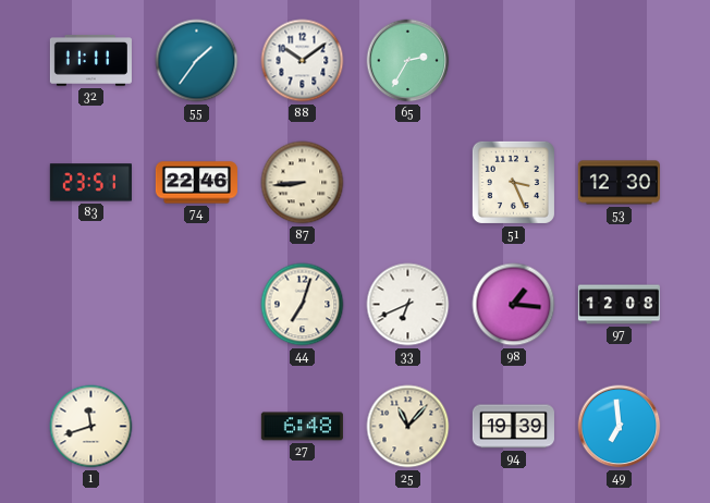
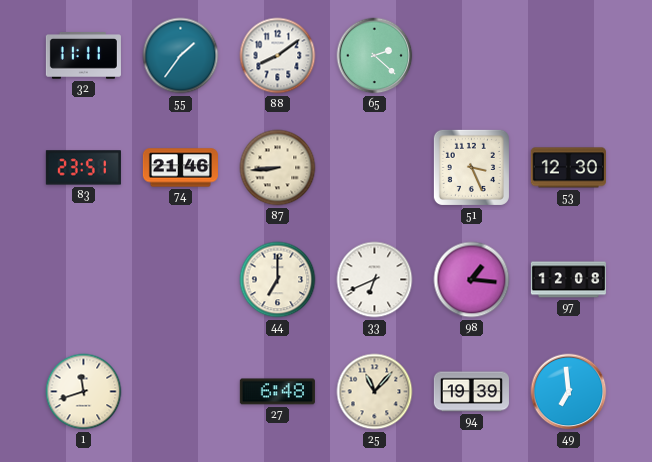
88: 10:09 -> 8:09
65: 2:35 -> 2:22
74: 22:46 -> 21:46
44: 7:03 -> 7:00
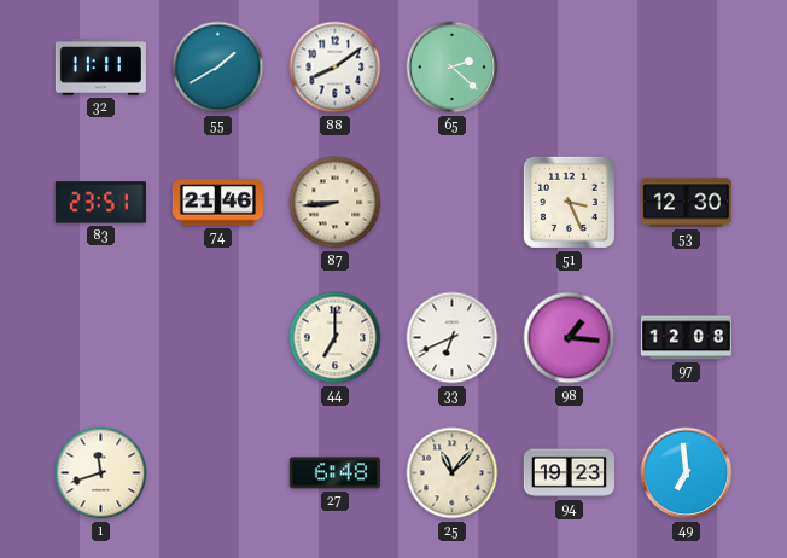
55: 1:36 -> 1:40
94: 19:39 -> 19:23
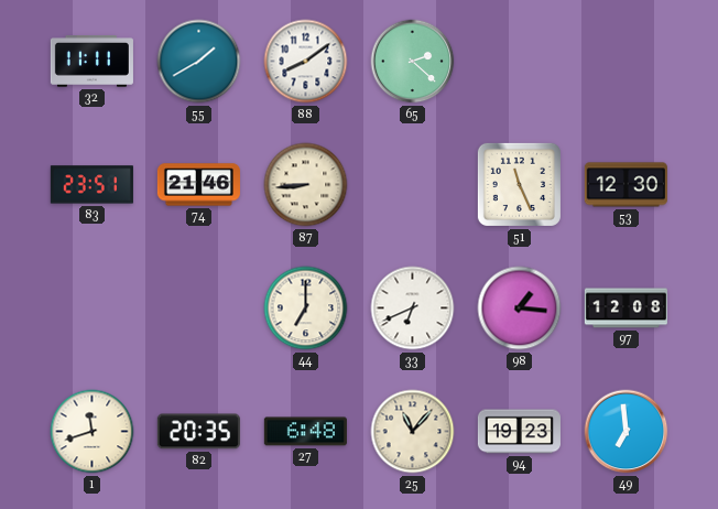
51: 3:26 -> 11:26
82: none -> 20:35
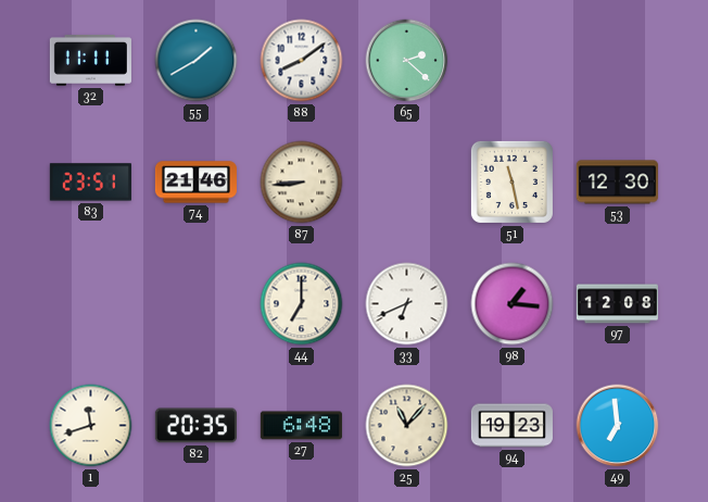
51: 11:26 -> 11:28
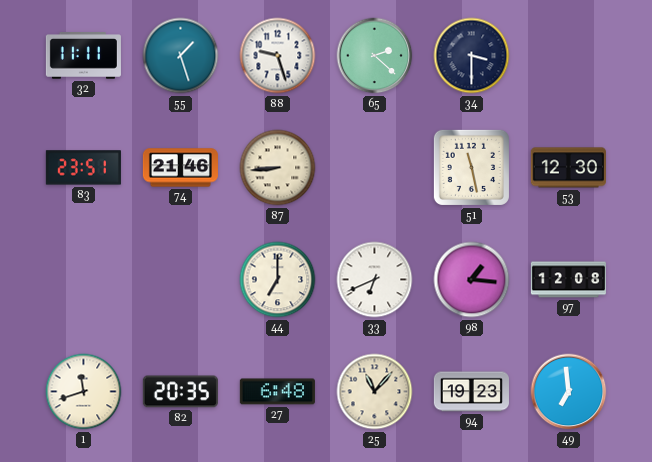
55: 1:40 -> 1:27
88: 8:09 -> 9:27
34: none -> 3:30
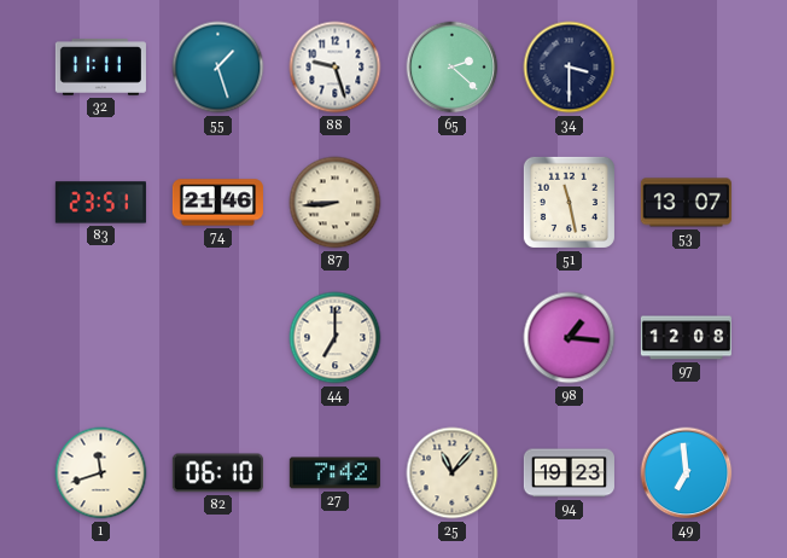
53: 12:30 -> 13:07
33: 6:41 -> none
82: 20:35 -> 06:10
27: 6:48 -> 7:42
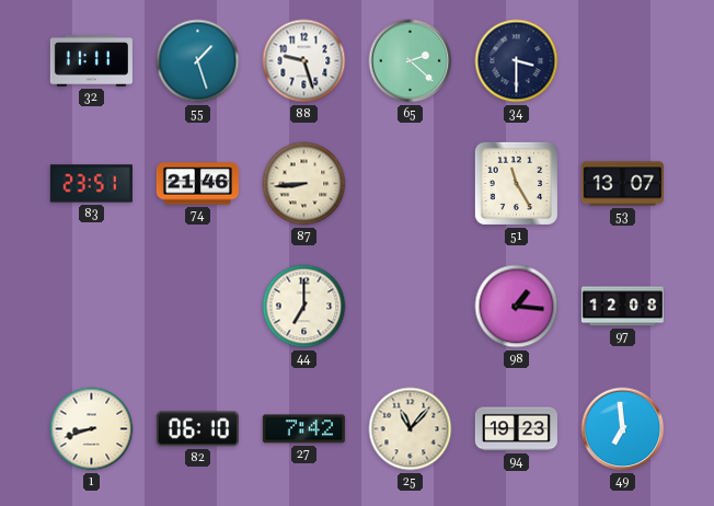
51: 11:28 -> 11:25
1: 11:42 -> 8:42
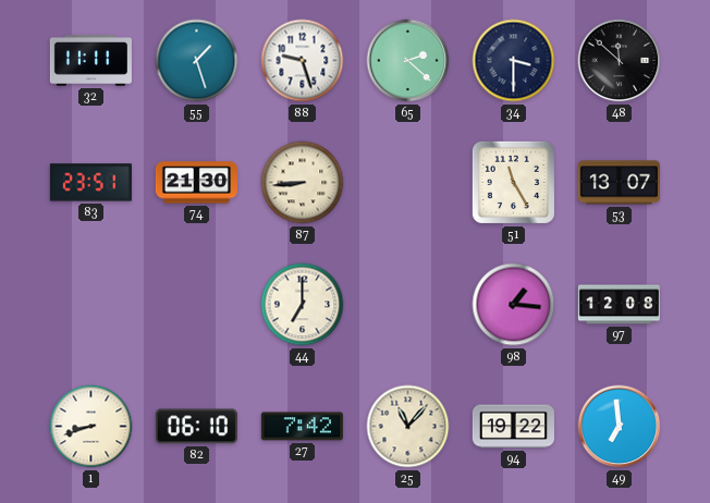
48: none -> 11:52
74: 21:46 -> 21:30
94: 19:23 -> 19:22
